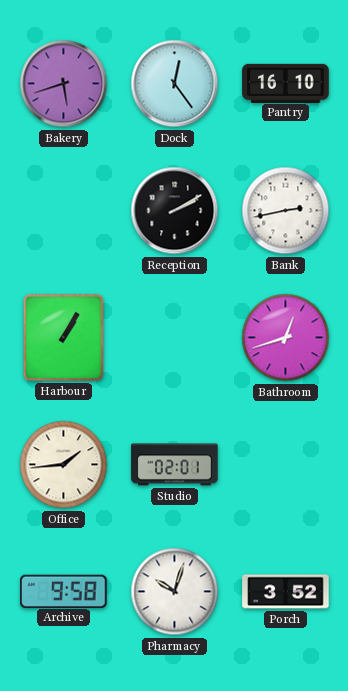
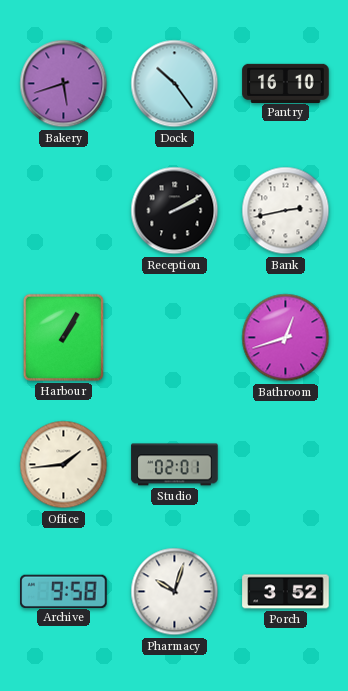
Dock: 12:24 -> 10:24
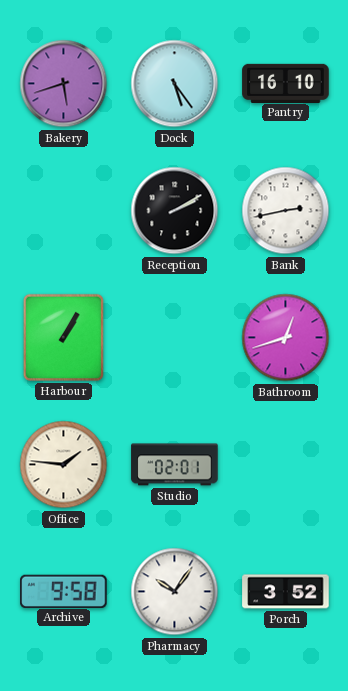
Dock: 10:24 -> 5:24
Office: 1:44 -> 1:46
Pharmacy: 10:03 -> 10:06
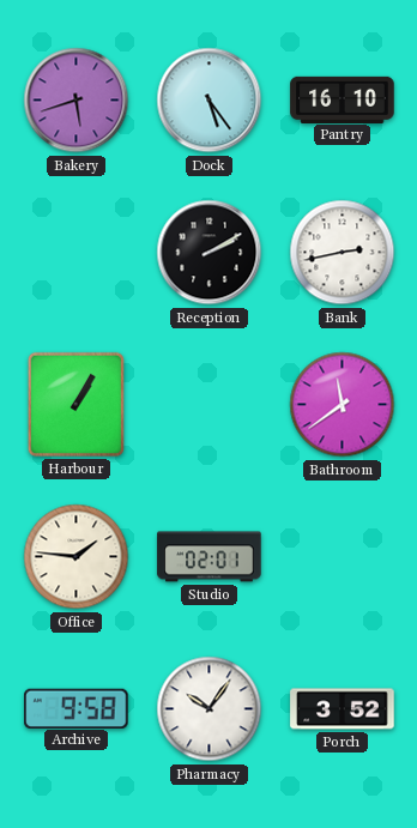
Bathroom: 12:42 -> 11:39
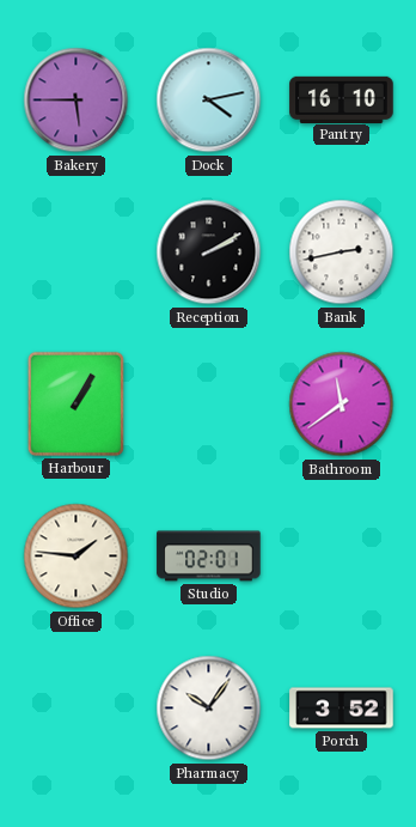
Bakery: 5:42 -> 5:45
Dock: 5:24 -> 4:13
Archive: 9:58 -> none
